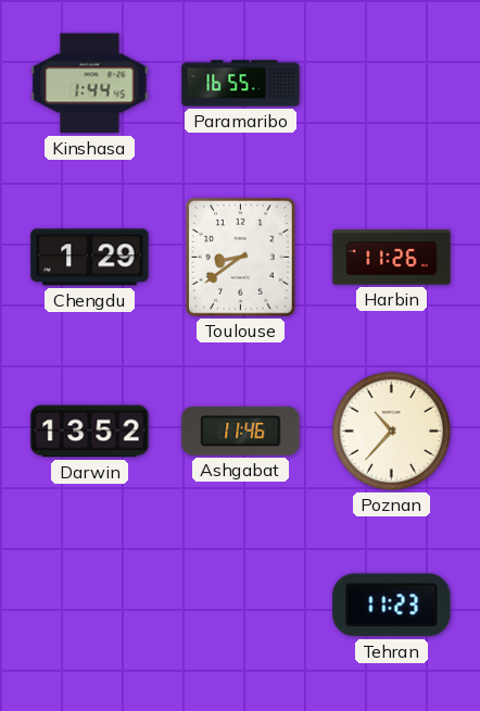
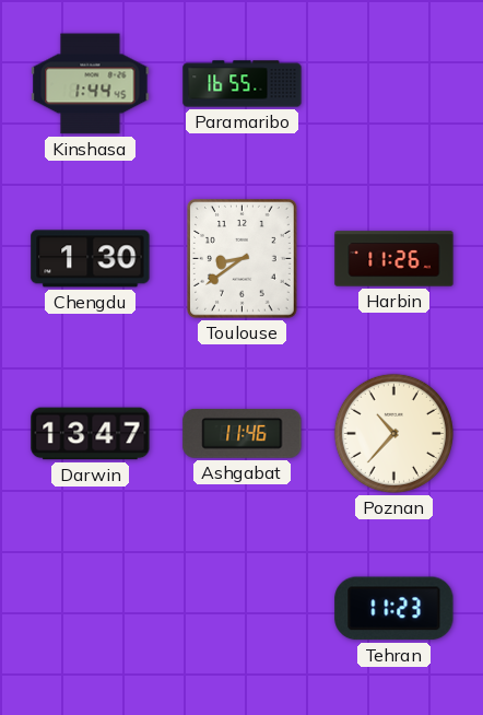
Chengdu: 1:29 -> 1:30
Darwin: 13:52 -> 13:47
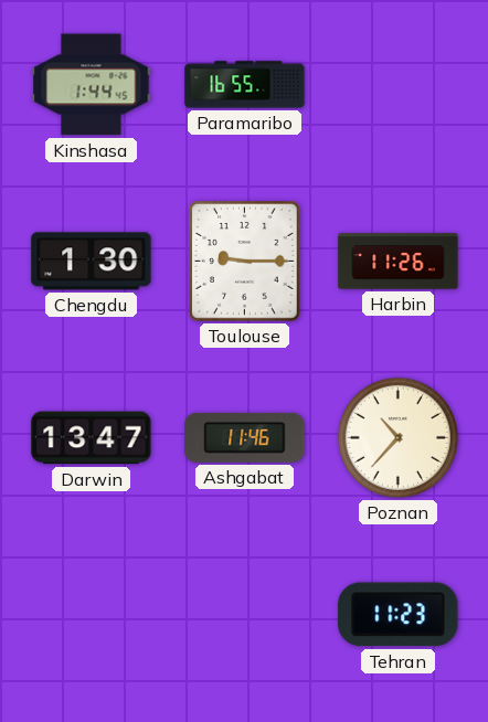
Toulouse: 8:39 -> 9:15
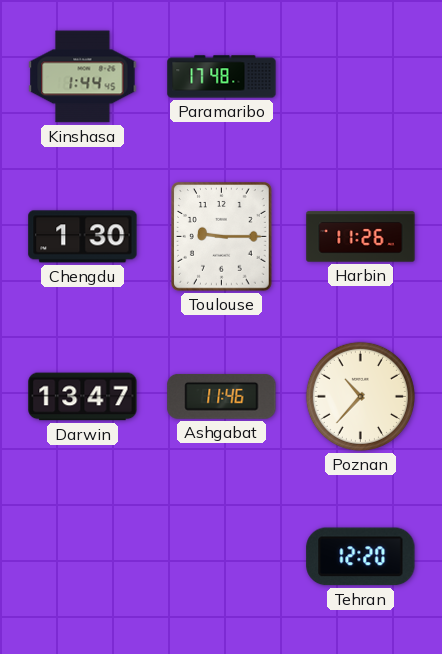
Paramaribo: 16:55 -> 17:48
Tehran: 11:23 -> 12:20
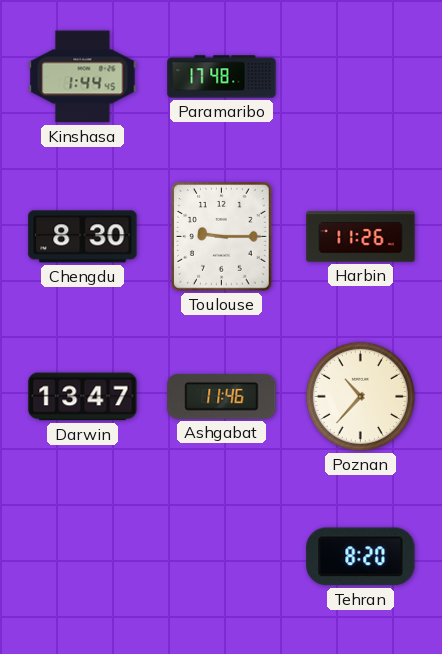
Chengdu: 1:30 -> 8:30
Tehran: 12:20 -> 8:20
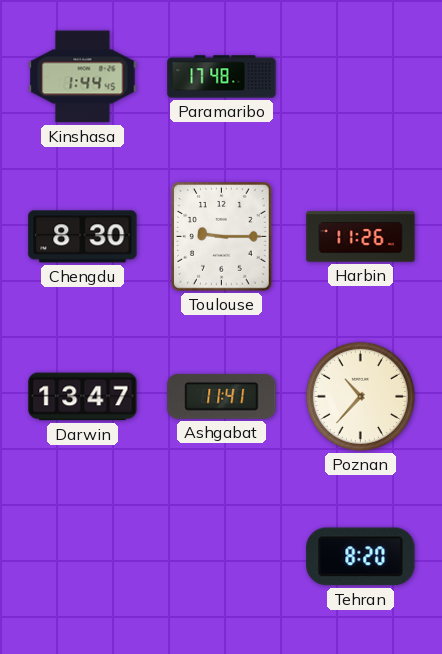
Ashgabat: 11:46 -> 11:41
